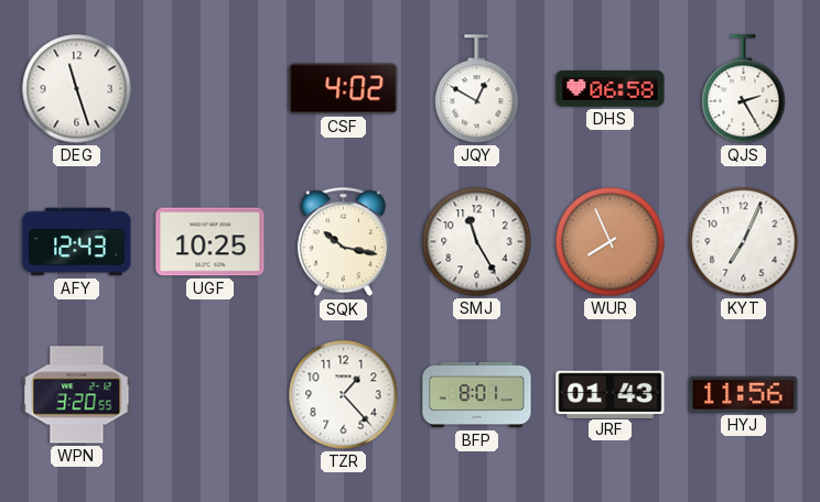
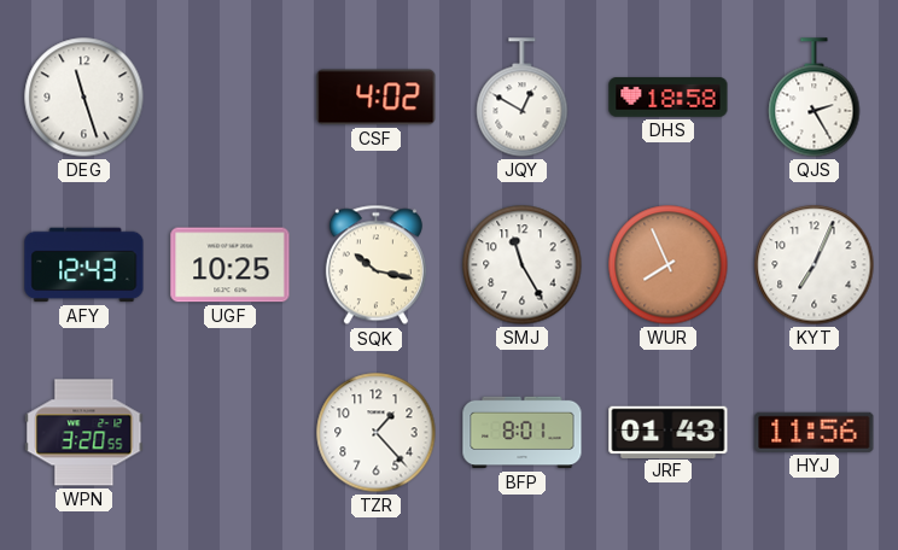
DHS: 06:58 -> 18:58
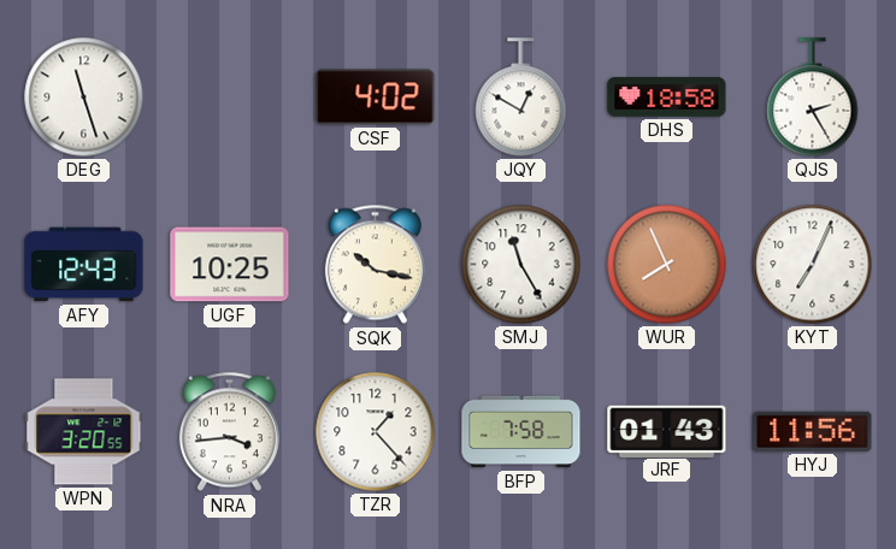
NRA: none -> 3:44
BFP: 8:01 -> 7:58
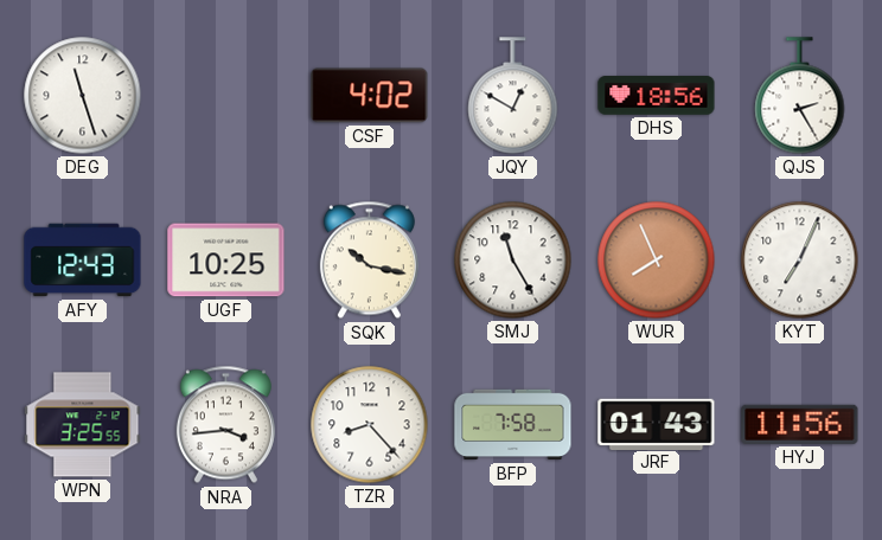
DHS: 18:58 -> 18:56
WPN: 3:20 -> 3:25
TZR: 1:23 -> 8:23
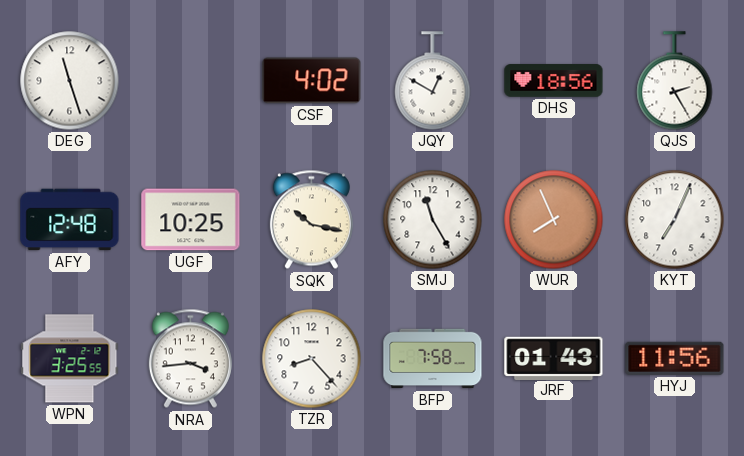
AFY: 12:43 -> 12:48
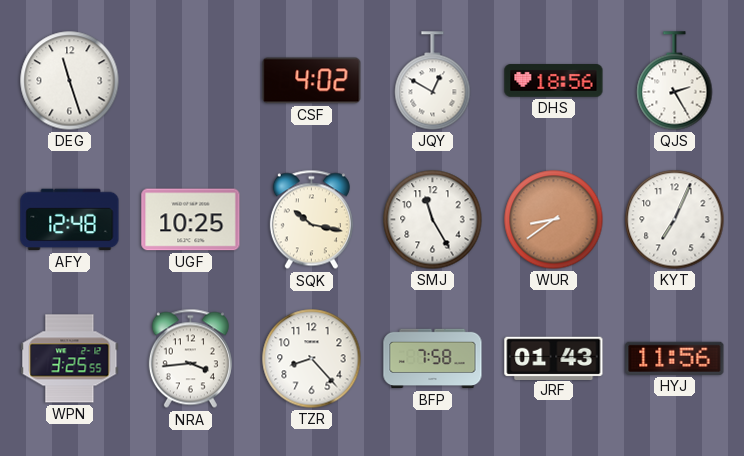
WUR: 7:56 -> 8:39
